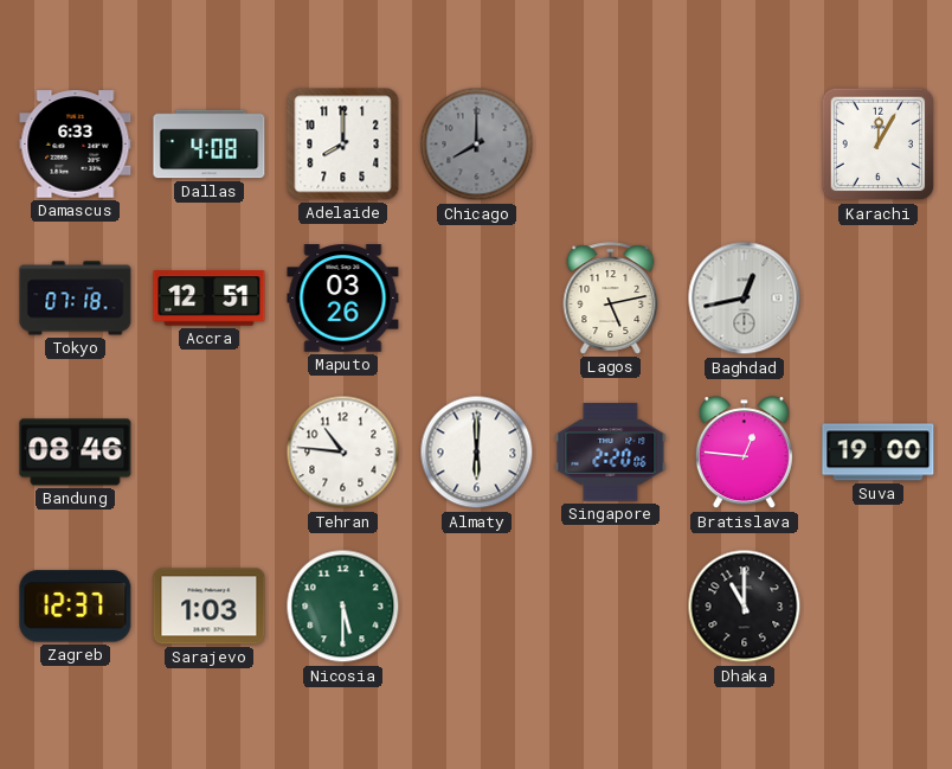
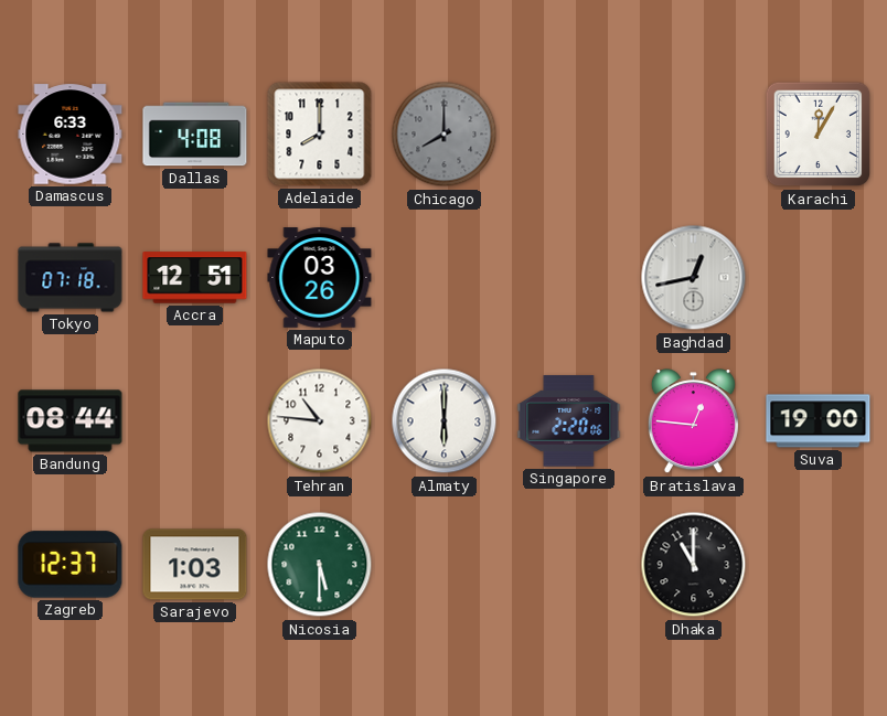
Lagos: 5:13 -> none
Bandung: 08:46 -> 08:44
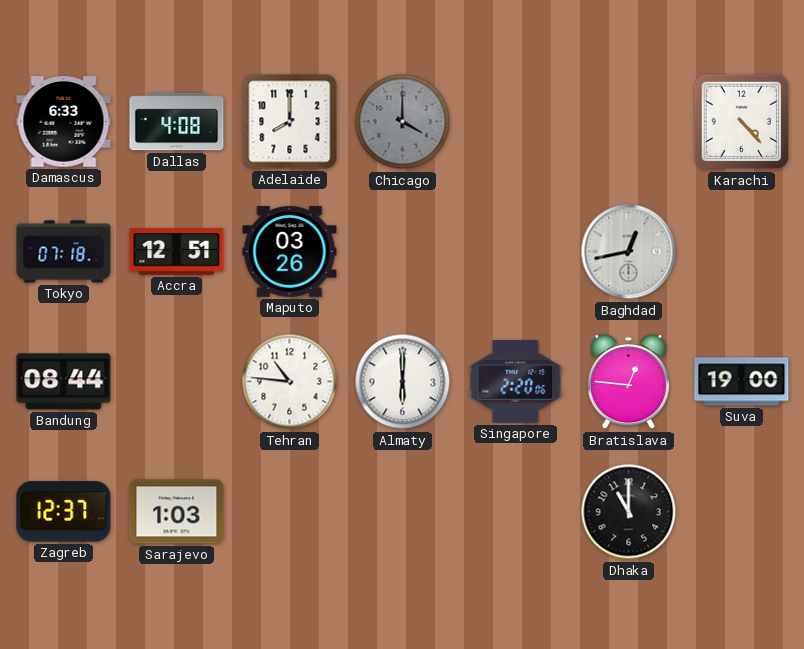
Chicago: 8:00 -> 4:00
Karachi: 12:05 -> 4:23
Nicosia: 5:30 -> none
